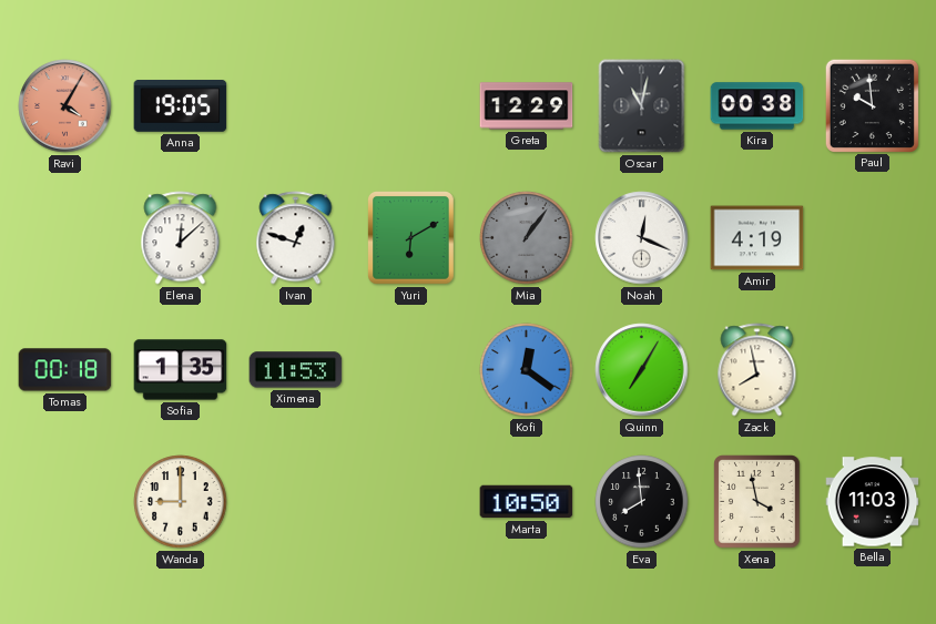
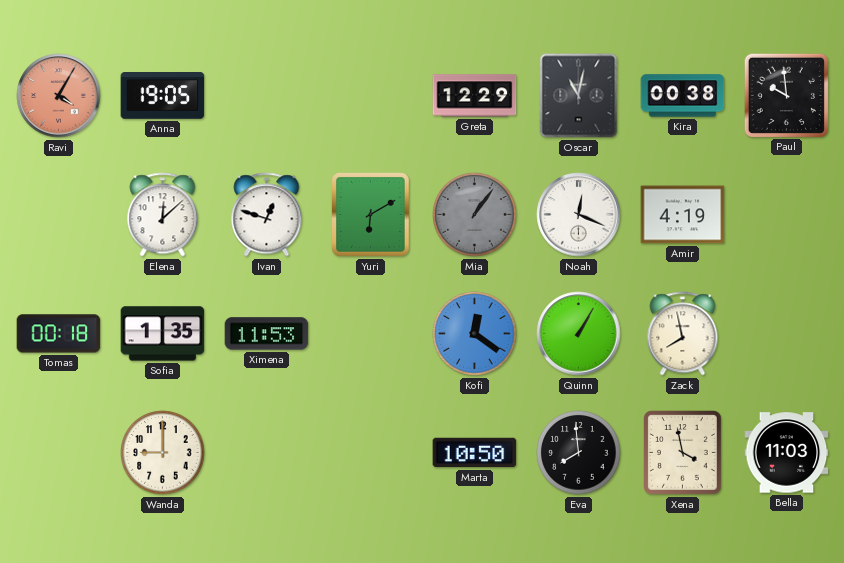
Quinn: 7:05 -> 1:05
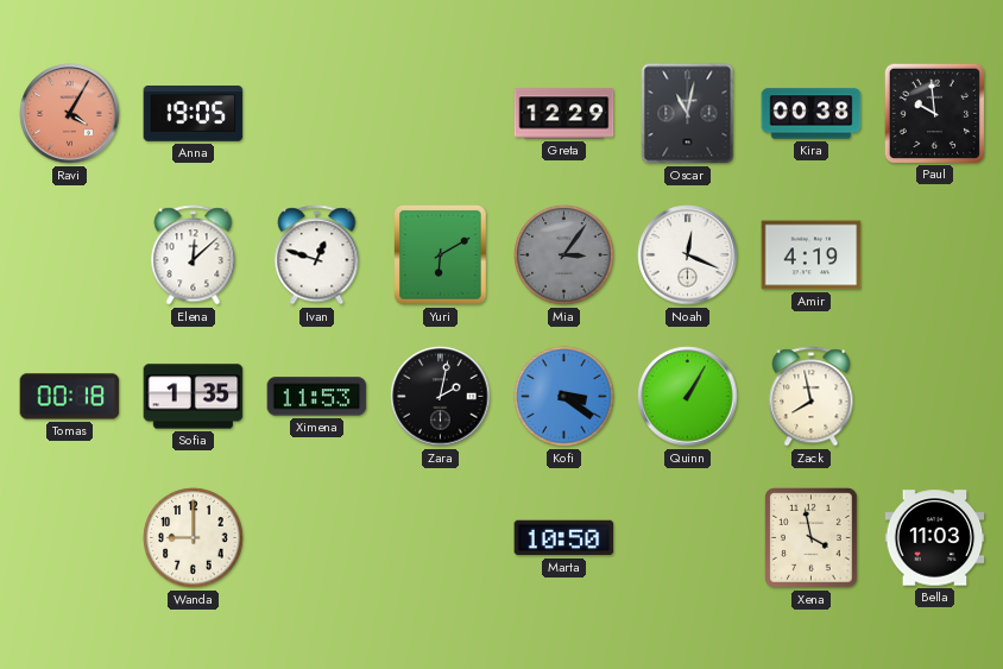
Mia: 1:06 -> 3:06
Zara: none -> 2:02
Kofi: 12:21 -> 3:21
Eva: 7:59 -> none
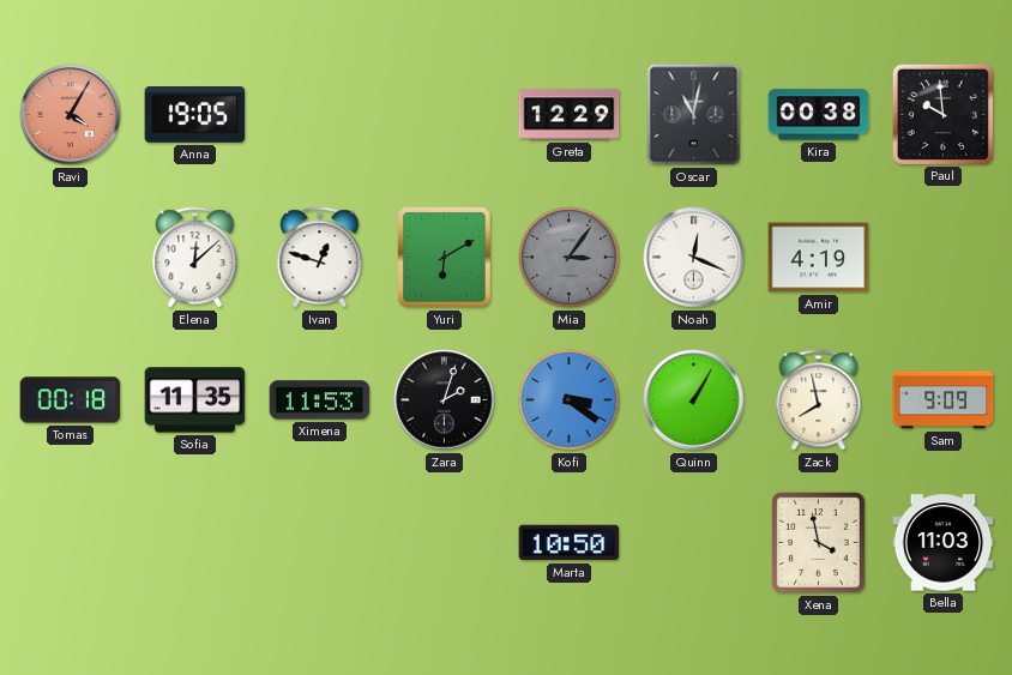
Sofia: 1:35 -> 11:35
Zara: 2:02 -> 2:03
Sam: none -> 9:09
Wanda: 9:00 -> none
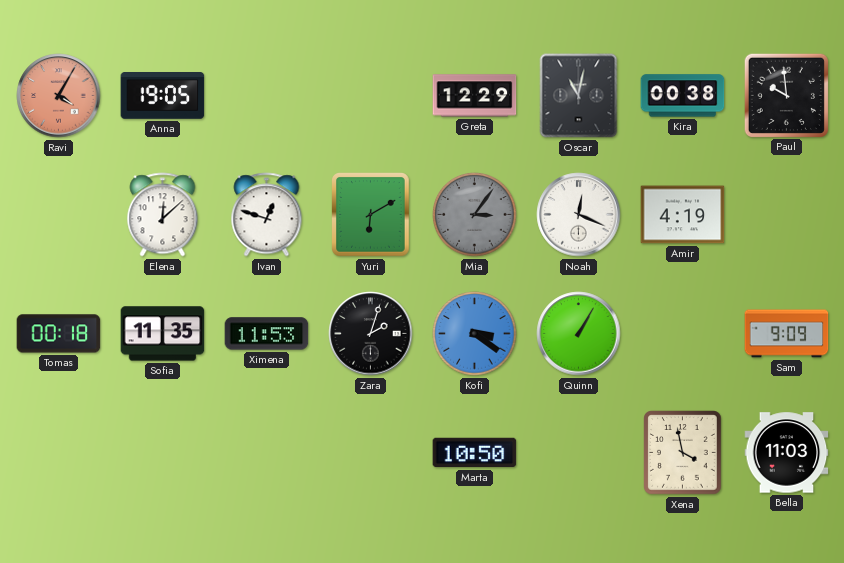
Zack: 7:58 -> none
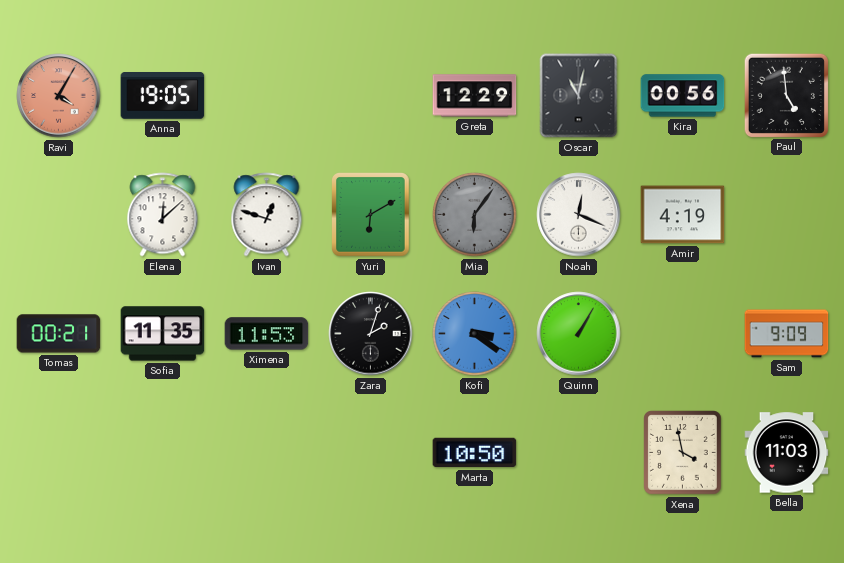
Kira: 00:38 -> 00:56
Paul: 9:59 -> 4:59
Mia: 3:06 -> 6:06
Tomas: 00:18 -> 00:21
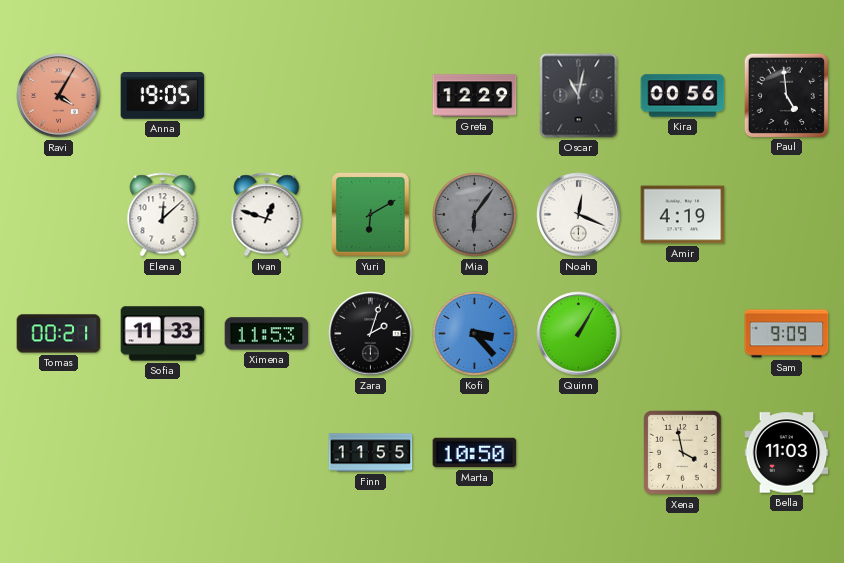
Sofia: 11:35 -> 11:33
Kofi: 3:21 -> 3:23
Finn: none -> 11:55
